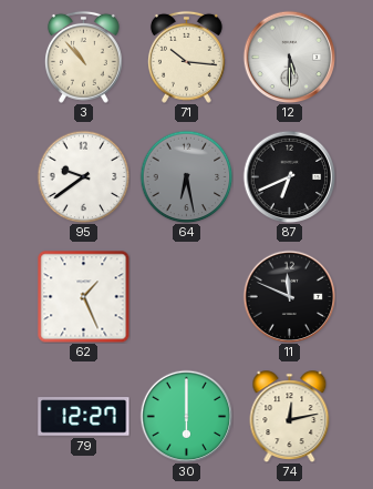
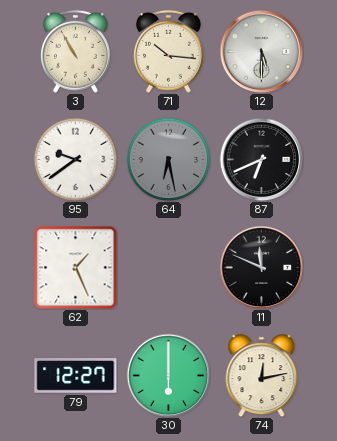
3: 10:53 -> 10:55
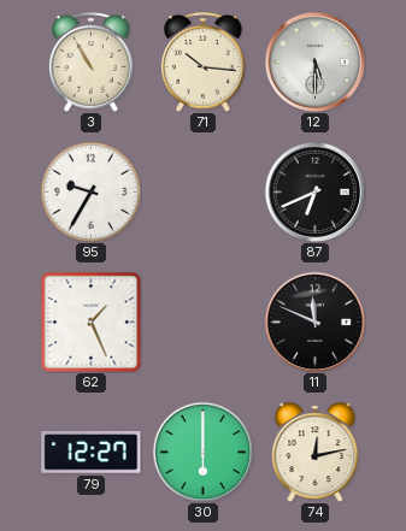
95: 9:39 -> 9:35
64: 6:28 -> none
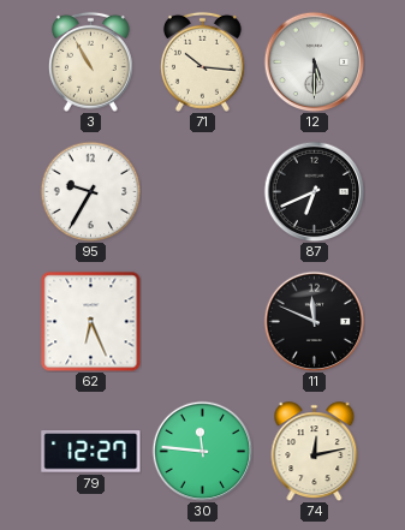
62: 1:26 -> 6:26
30: 6:00 -> 11:46
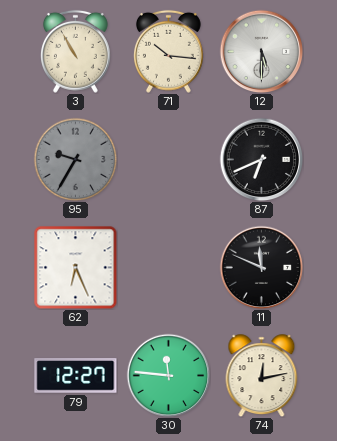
95 dial: white -> grey
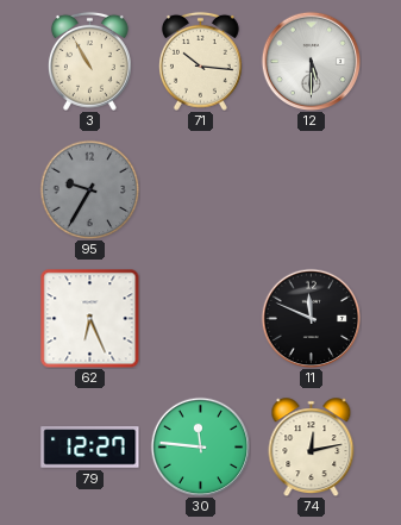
87: 6:41 -> none
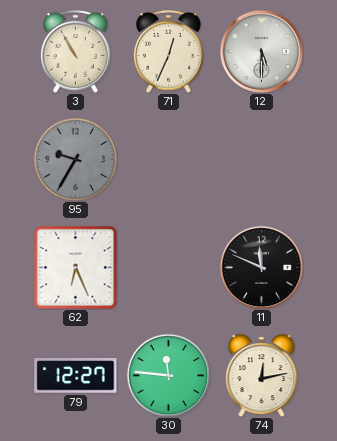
71: 10:16 -> 12:34
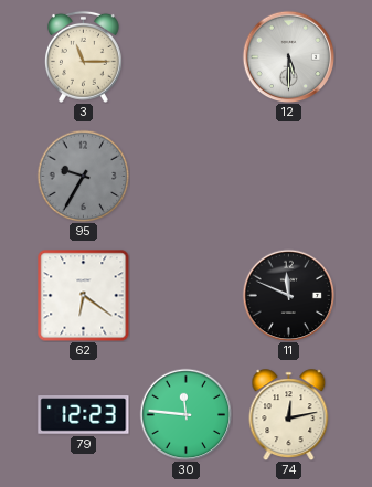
3: 10:55 -> 11:15
71: 12:34 -> none
62: 6:26 -> 6:21
79: 12:27 -> 12:23
